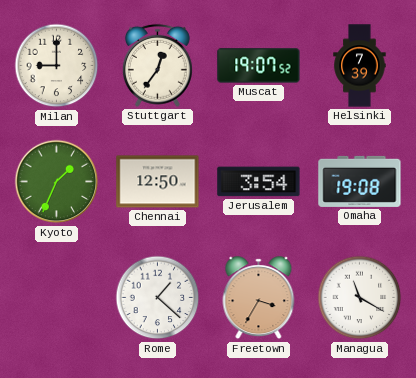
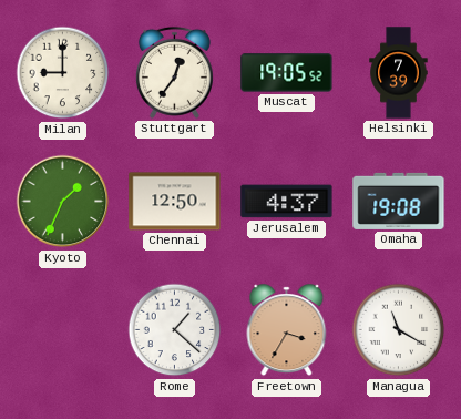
Muscat: 19:07 -> 19:05
Jerusalem: 3:54 -> 4:37
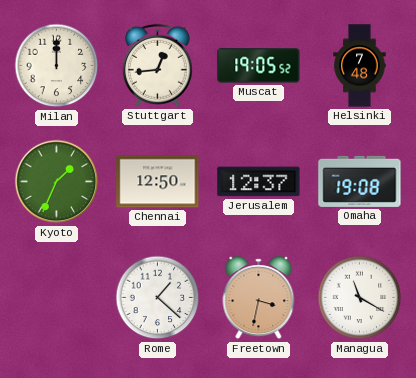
Milan: 9:00 -> 12:00
Stuttgart: 12:36 -> 12:44
Helsinki: 7:39 -> 7:48
Jerusalem: 4:37 -> 12:37
Freetown: 3:35 -> 3:32
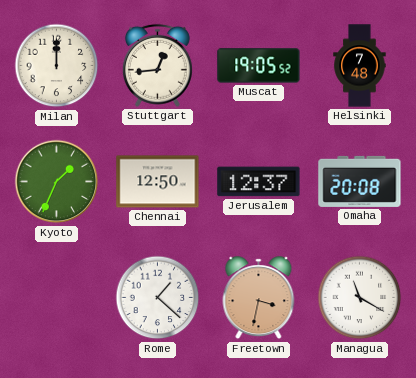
Omaha: 19:08 -> 20:08
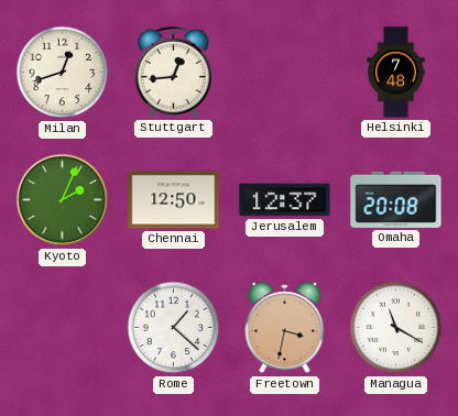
Milan: 12:00 -> 12:42
Muscat: 19:05 -> none
Kyoto: 1:34 -> 2:04
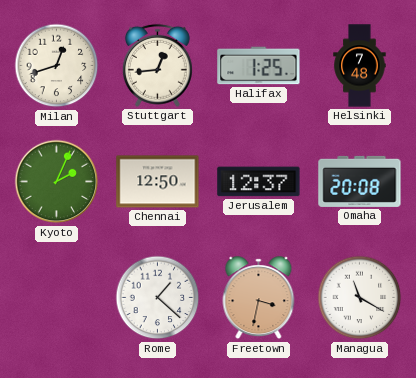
Halifax: none -> 1:25
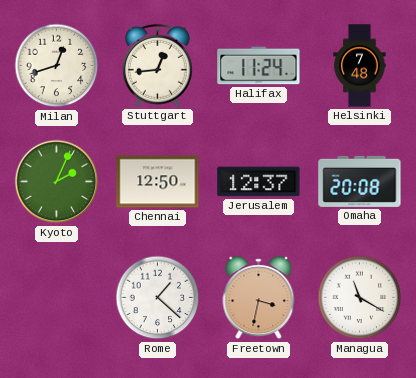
Halifax: 1:25 -> 11:24
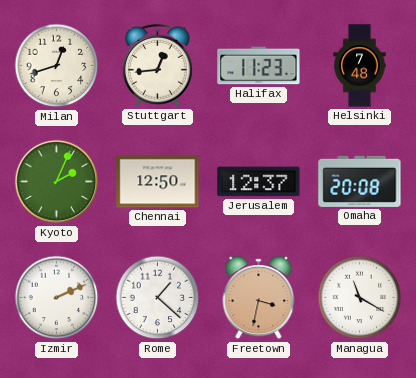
Halifax: 11:24 -> 11:23
Izmir: none -> 2:11
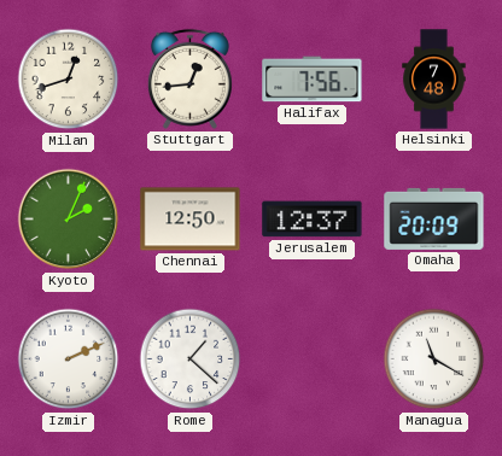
Halifax: 11:23 -> 7:56
Omaha: 20:08 -> 20:09
Freetown: 3:32 -> none
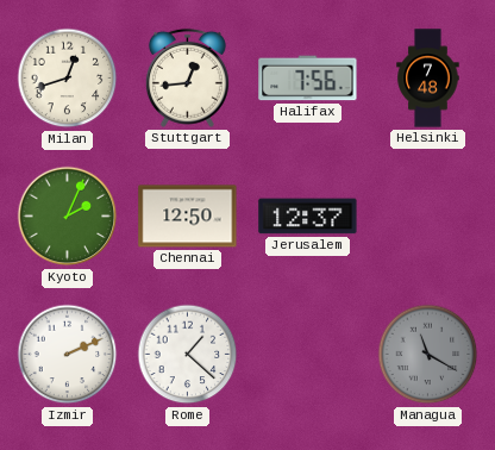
Omaha: 20:09 -> none
Managua dial: white -> grey
